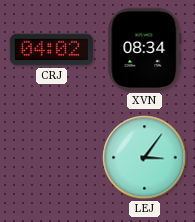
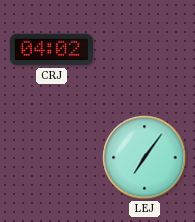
XVN: 08:34 -> none
LEJ: 3:06 -> 7:06
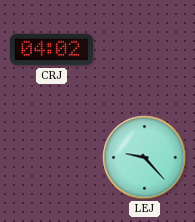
LEJ: 7:06 -> 9:23
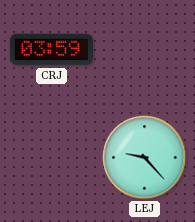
CRJ: 04:02 -> 03:59
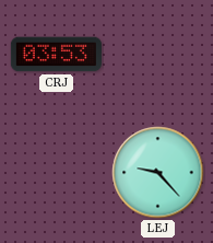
CRJ: 03:59 -> 03:53
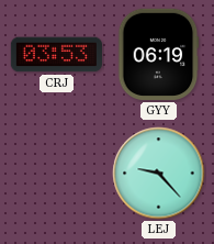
GYY: none -> 06:19
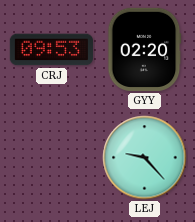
CRJ: 03:53 -> 09:53
GYY: 06:19 -> 02:20
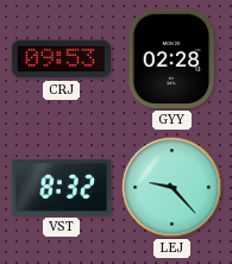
GYY: 02:20 -> 02:28
VST: none -> 8:32
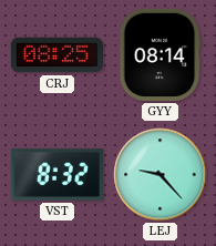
CRJ: 09:53 -> 08:25
GYY: 02:28 -> 08:14
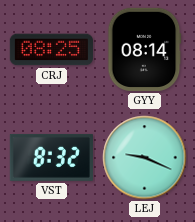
LEJ: 9:23 -> 9:19
